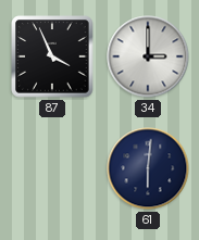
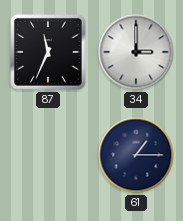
87: 3:56 -> 11:34
61: 6:01 -> 1:15
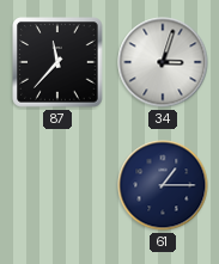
87: 11:34 -> 11:37
34: 3:00 -> 3:03
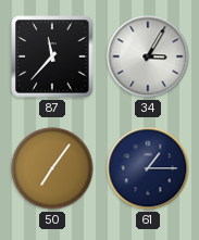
34: 3:03 -> 3:05
50: none -> 7:06
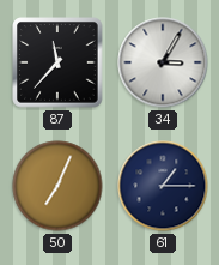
50: 7:06 -> 7:04
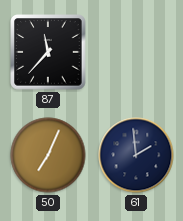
34: 3:05 -> none
61: 1:15 -> 1:59
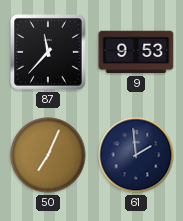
9: none -> 9:53
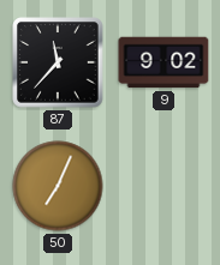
9: 9:53 -> 9:02
61: 1:59 -> none
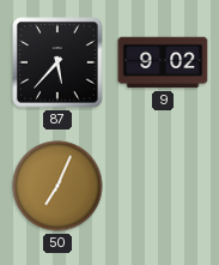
87: 11:37 -> 5:37
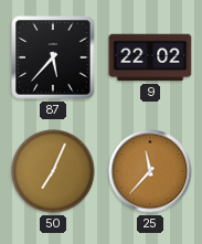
9: 9:02 -> 22:02
25: none -> 11:37
